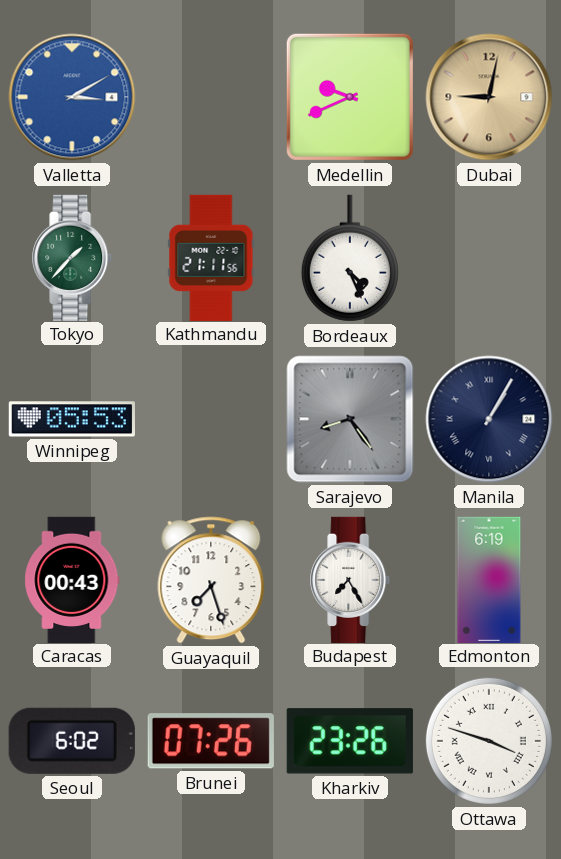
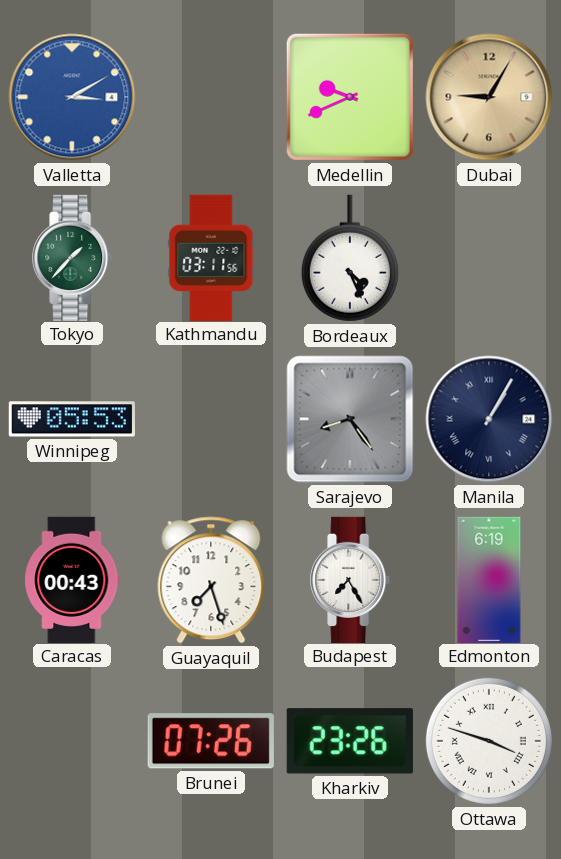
Dubai: 9:02 -> 9:05
Kathmandu: 21:11 -> 03:11
Seoul: 6:02 -> none
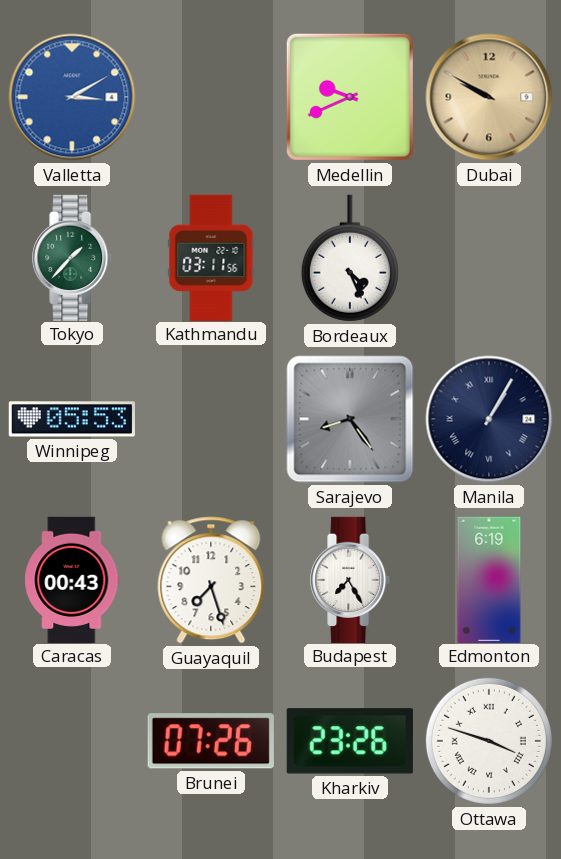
Dubai: 9:05 -> 9:50
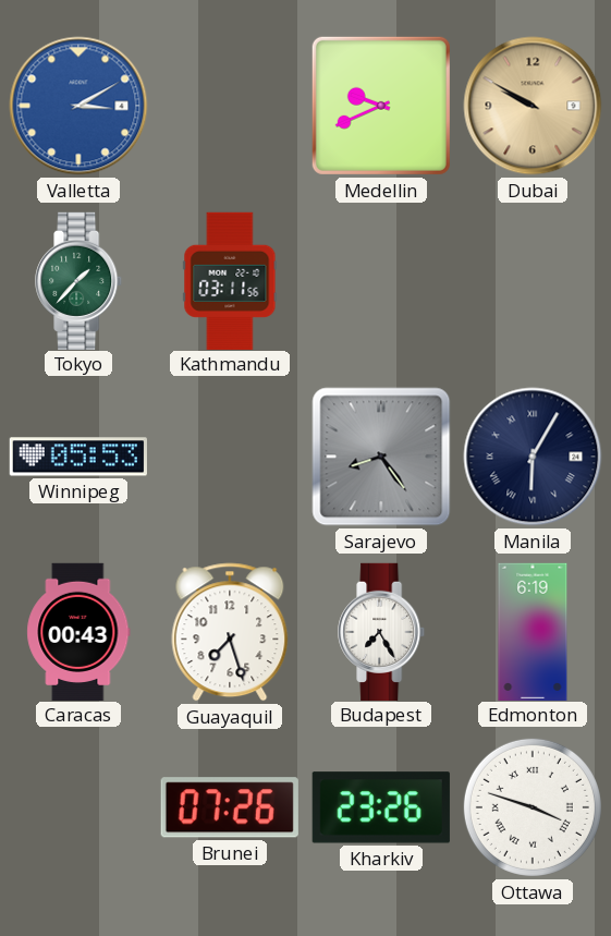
Bordeaux: 4:26 -> none
Manila: 1:05 -> 6:05
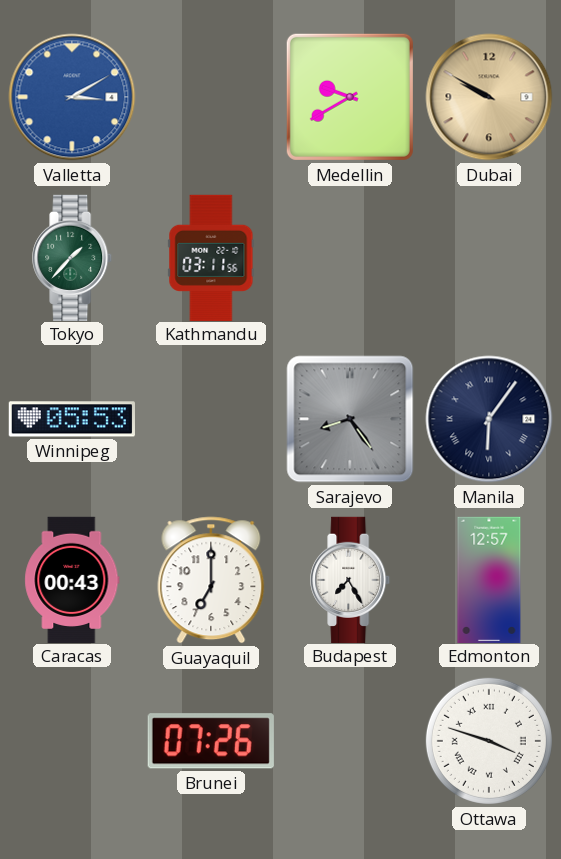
Medellin: 9:41 -> 9:40
Manila: 6:05 -> 6:06
Guayaquil: 7:27 -> 7:00
Edmonton: 6:19 -> 12:57
Kharkiv: 23:26 -> none
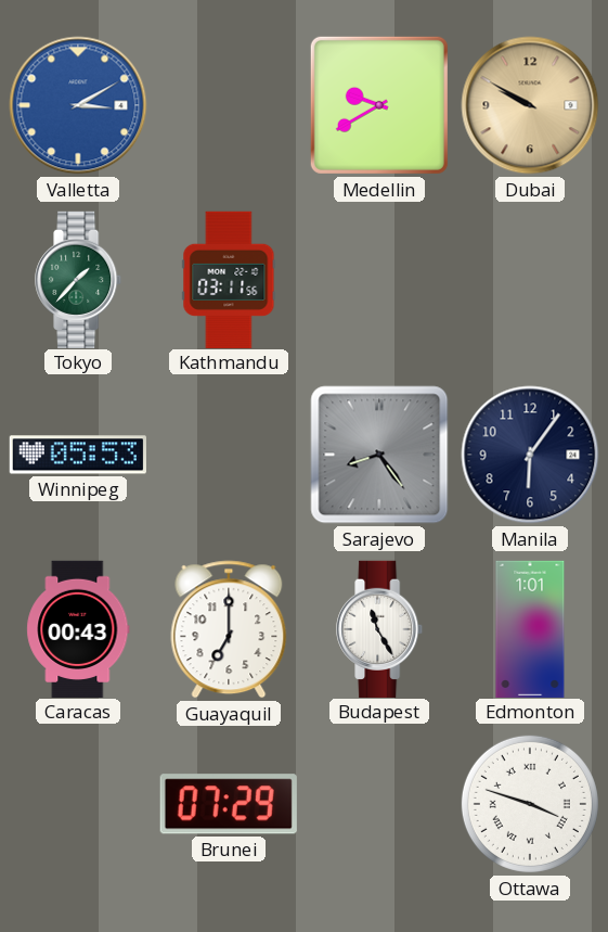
Manila numerals: Roman -> Arabic
Budapest: 7:25 -> 11:25
Edmonton: 12:57 -> 1:01
Brunei: 07:26 -> 07:29
